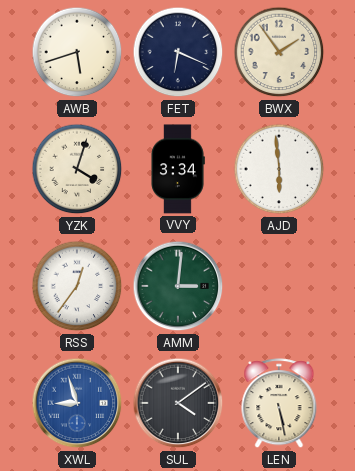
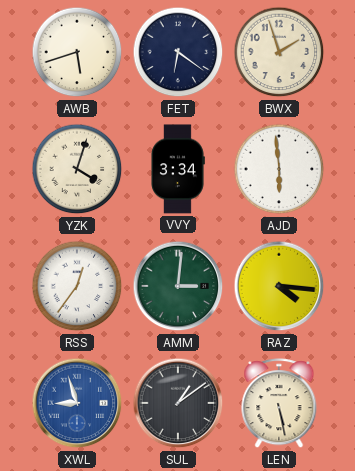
FET: 6:19 -> 6:21
BWX: 1:54 -> 1:57
RAZ: none -> 4:16
SUL: 4:09 -> 1:09
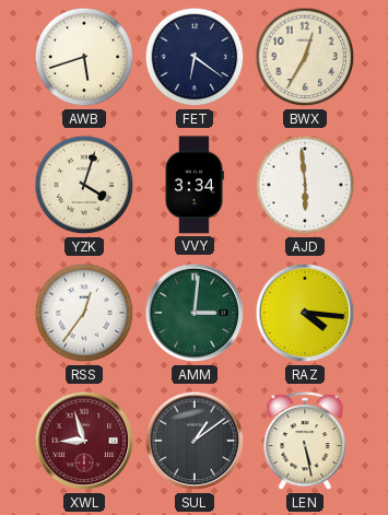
BWX: 1:57 -> 12:35
XWL dial: blue -> burgundy
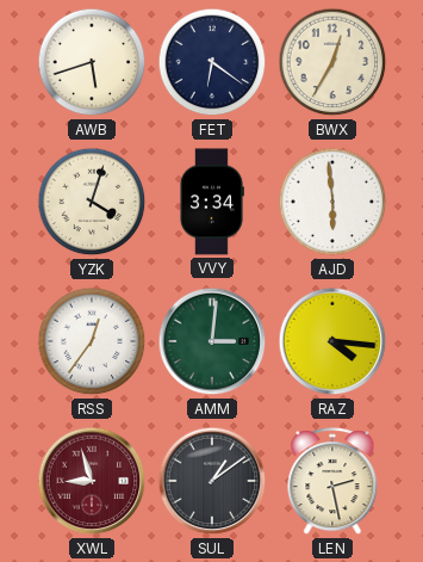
LEN: 5:28 -> 2:28
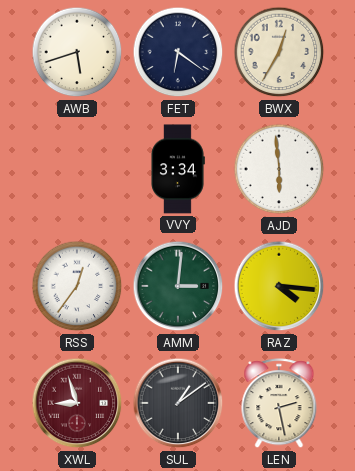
YZK: 4:03 -> none
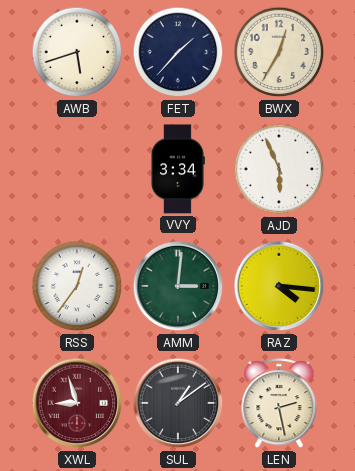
FET: 6:21 -> 1:37
AJD: 5:59 -> 5:56
